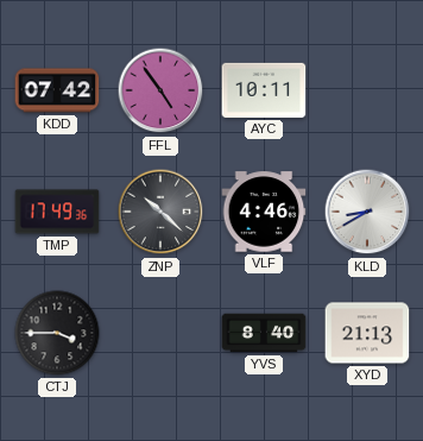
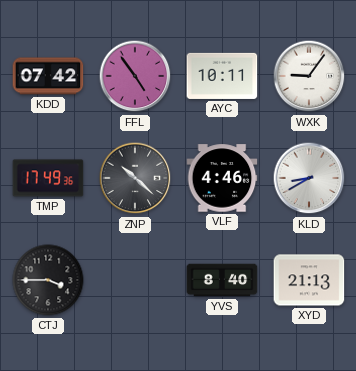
WXK: none -> 9:06
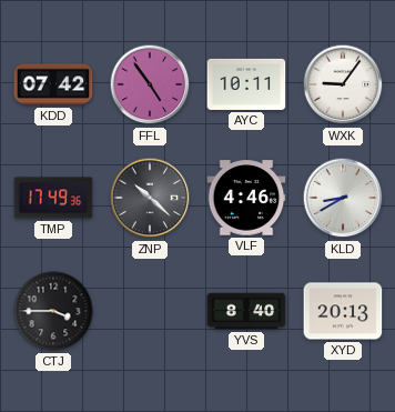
XYD: 21:13 -> 20:13
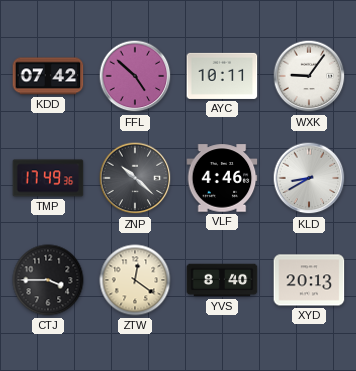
FFL: 4:54 -> 4:52
ZTW: none -> 12:21
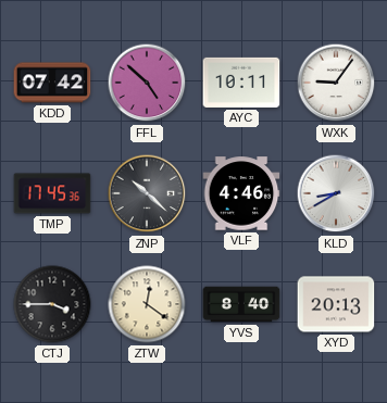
TMP: 17:49 -> 17:45
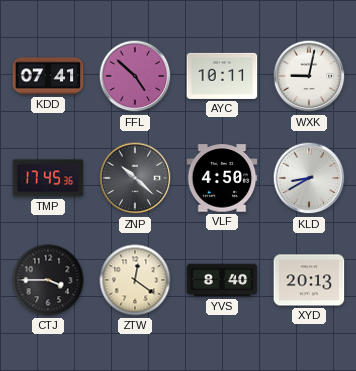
KDD: 07:42 -> 07:41
WXK: 9:06 -> 9:02
VLF: 4:46 -> 4:50
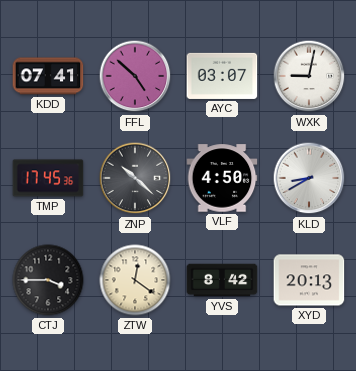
AYC: 10:11 -> 03:07
YVS: 8:40 -> 8:42
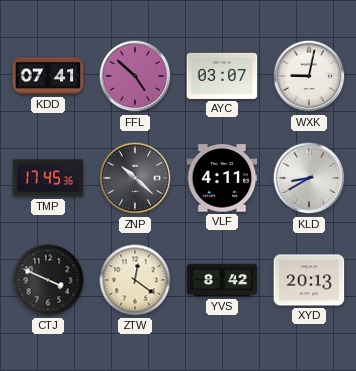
VLF: 4:50 -> 4:11
CTJ: 3:45 -> 3:49
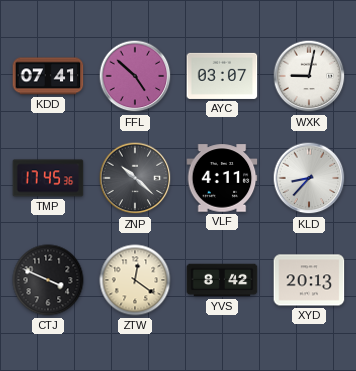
KLD: 8:40 -> 8:37
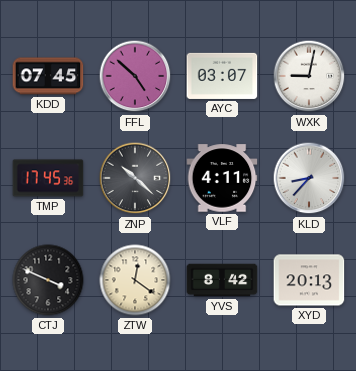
KDD: 07:41 -> 07:45
